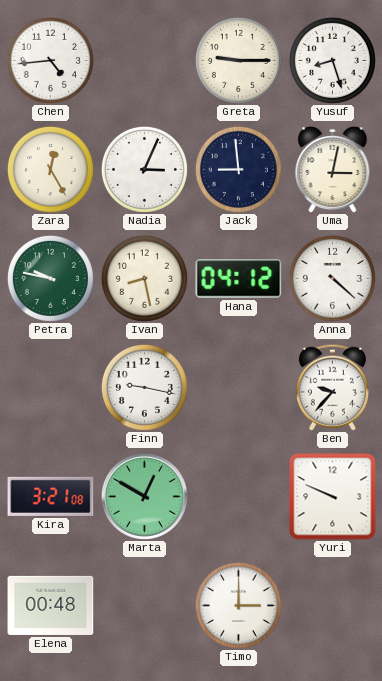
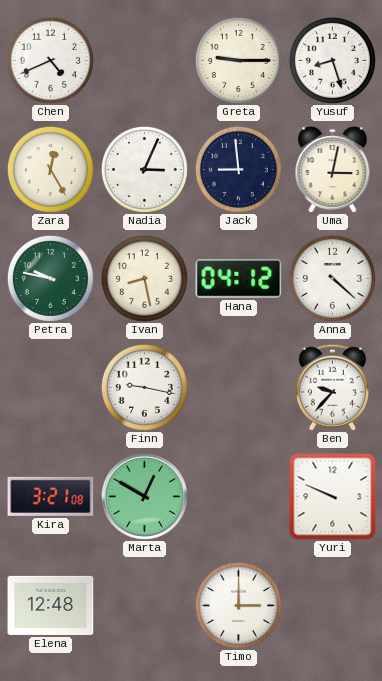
Chen: 4:44 -> 4:41
Elena: 00:48 -> 12:48
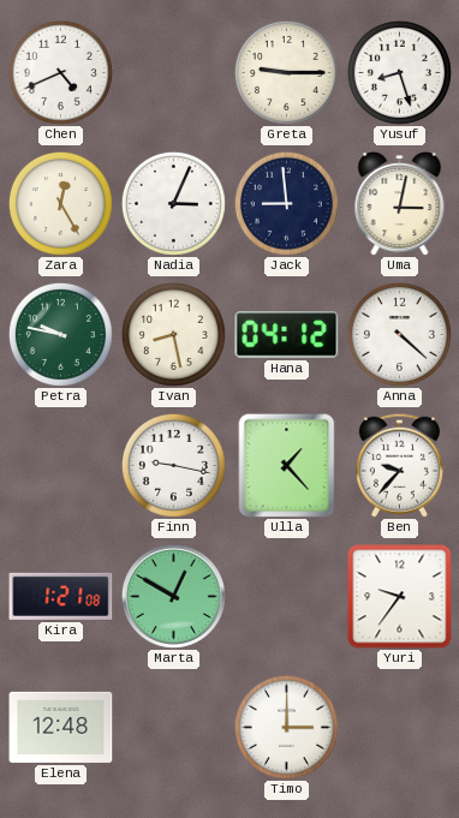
Ulla: none -> 1:23
Kira: 3:21 -> 1:21
Yuri: 9:49 -> 9:36
